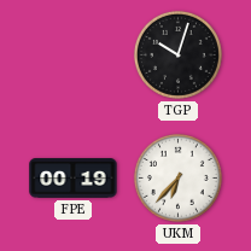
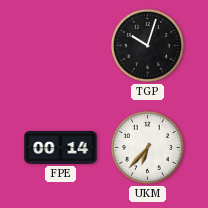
FPE: 00:19 -> 00:14
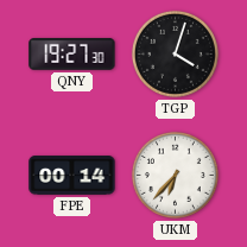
QNY: none -> 19:27
TGP: 10:03 -> 4:03
